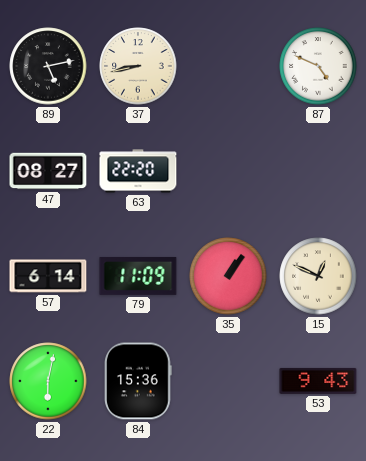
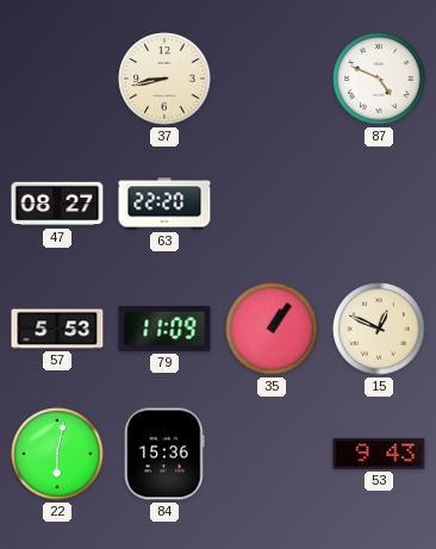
89: 5:13 -> none
57: 6:14 -> 5:53
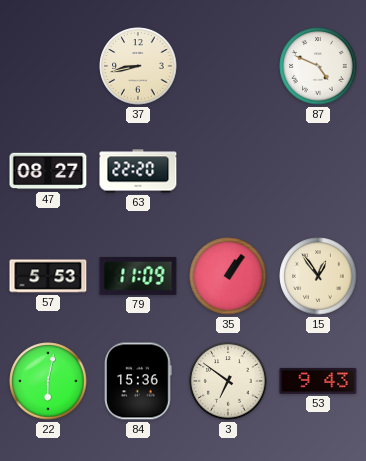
15: 12:49 -> 12:54
3: none -> 6:51
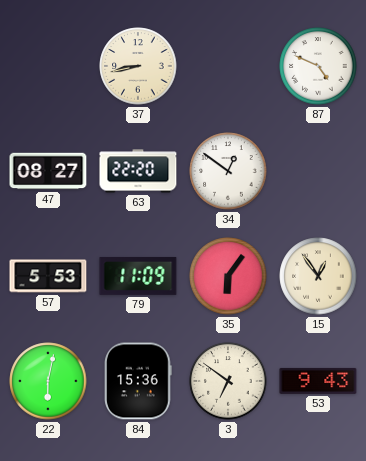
34: none -> 12:51
35: 1:06 -> 6:06
